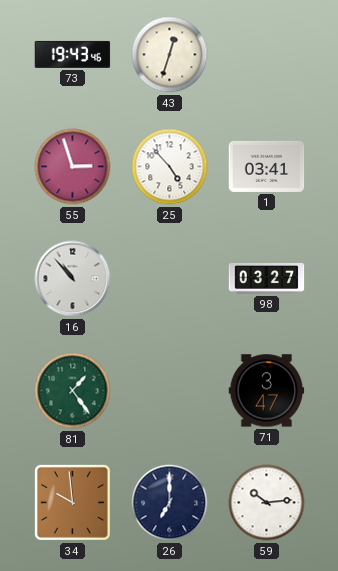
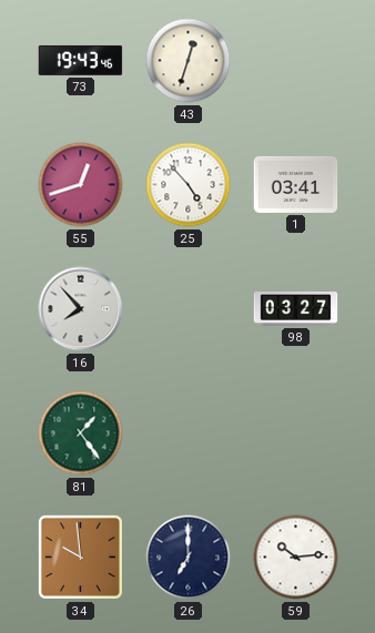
55: 2:57 -> 12:42
16: 10:53 -> 7:53
71: 3:47 -> none
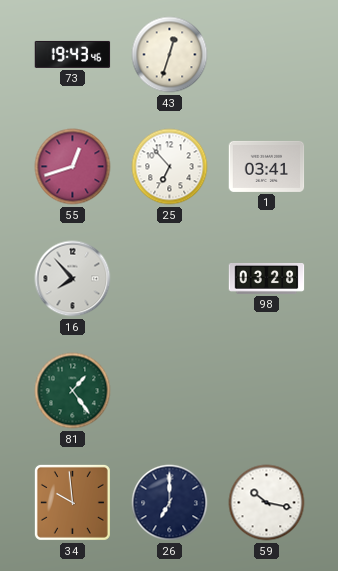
25: 4:53 -> 6:53
98: 03:27 -> 03:28
59: 10:14 -> 10:17
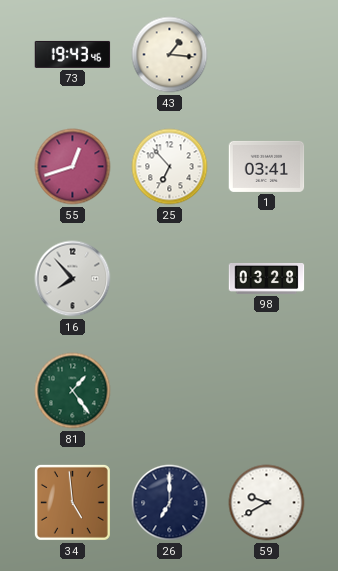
43: 12:33 -> 1:16
34: 9:59 -> 4:59
59: 10:17 -> 9:40
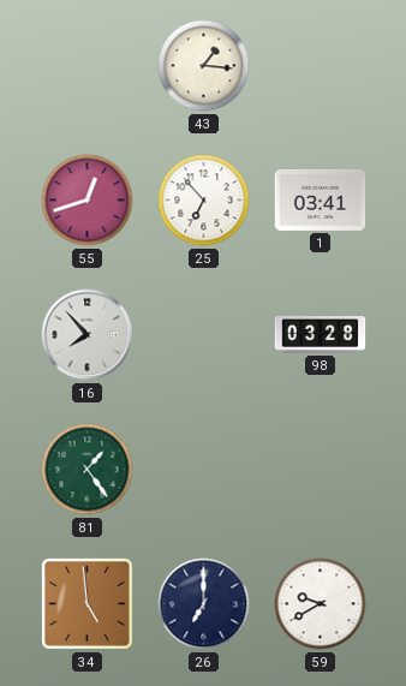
73: 19:43 -> none
